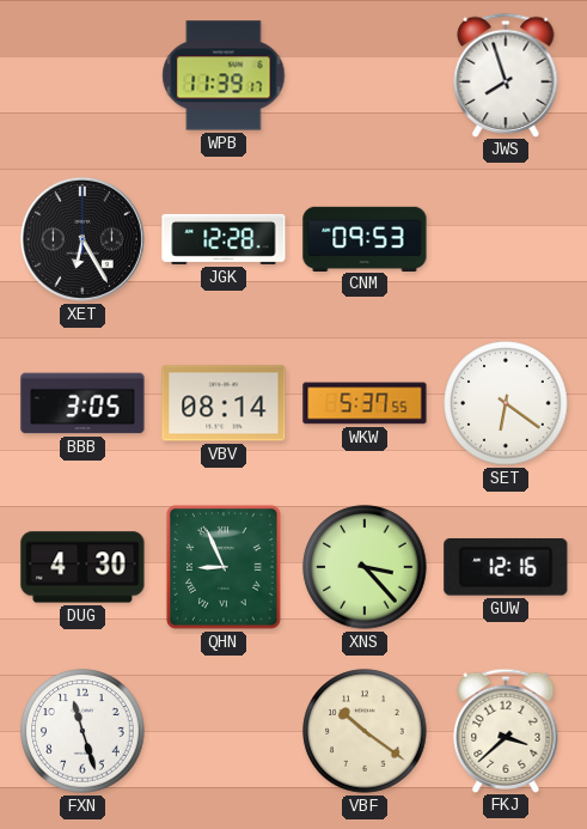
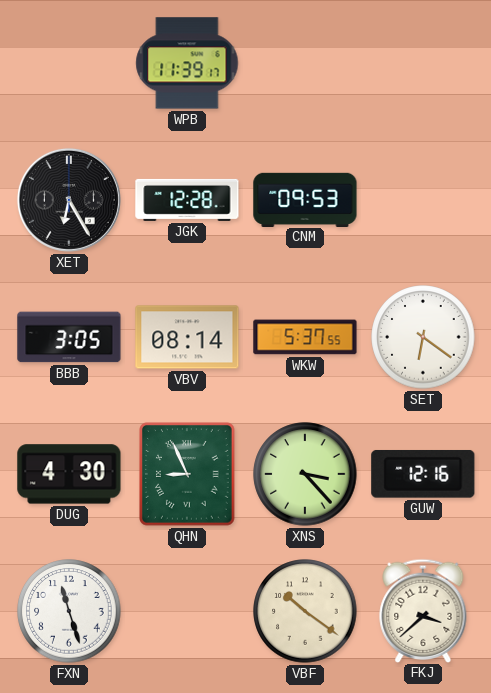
JWS: 7:57 -> none
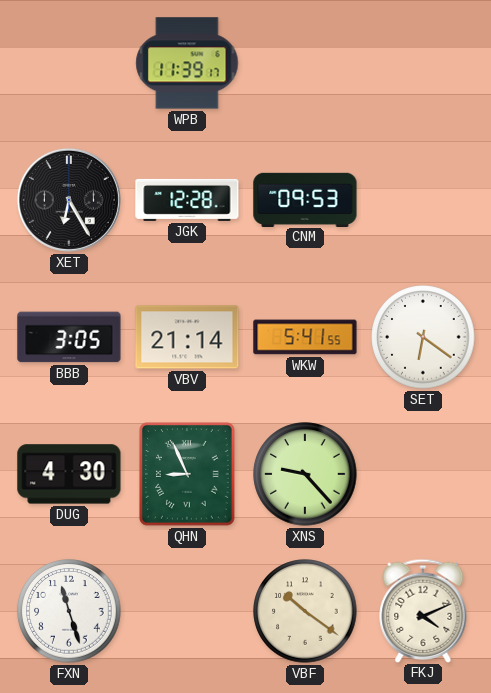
VBV: 08:14 -> 21:14
WKW: 5:37 -> 5:41
XNS: 3:23 -> 9:23
GUW: 12:16 -> none
FKJ: 3:38 -> 4:11
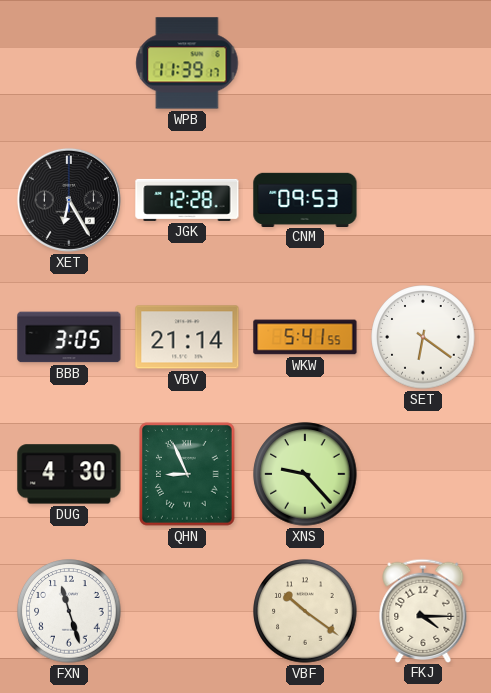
FKJ: 4:11 -> 4:15
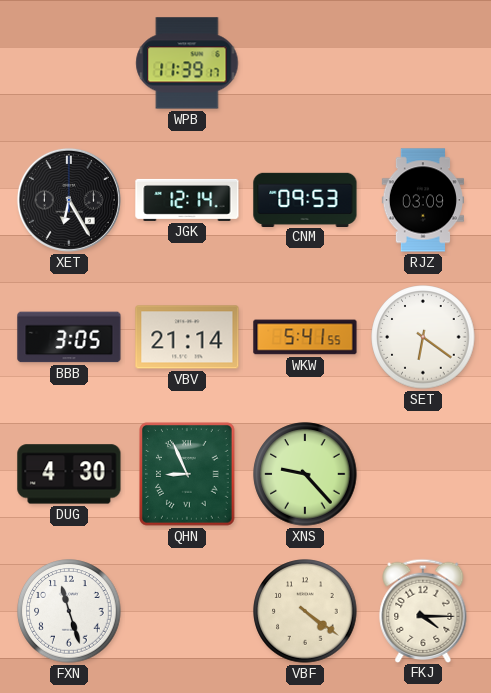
JGK: 12:28 -> 12:14
RJZ: none -> 03:09
VBF: 10:21 -> 4:21
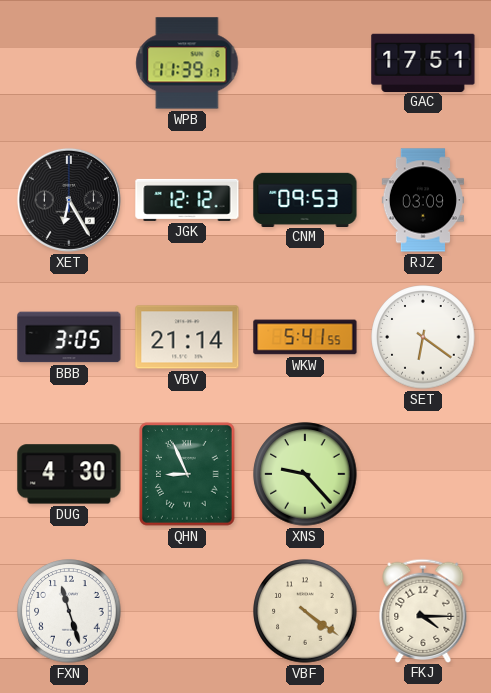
GAC: none -> 17:51
JGK: 12:14 -> 12:12
